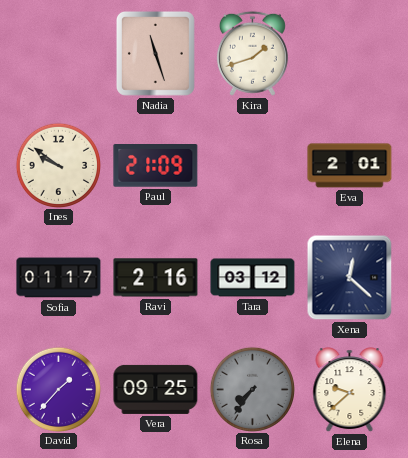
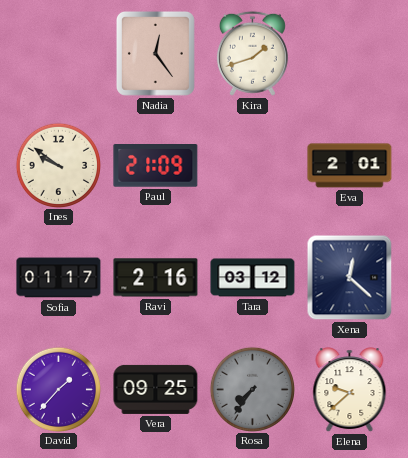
Nadia: 11:27 -> 12:24
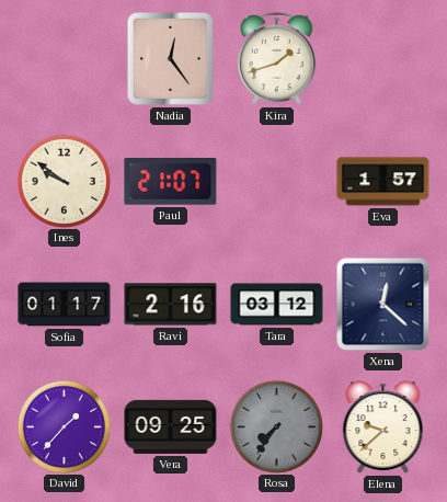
Paul: 21:09 -> 21:07
Eva: 2:01 -> 1:57
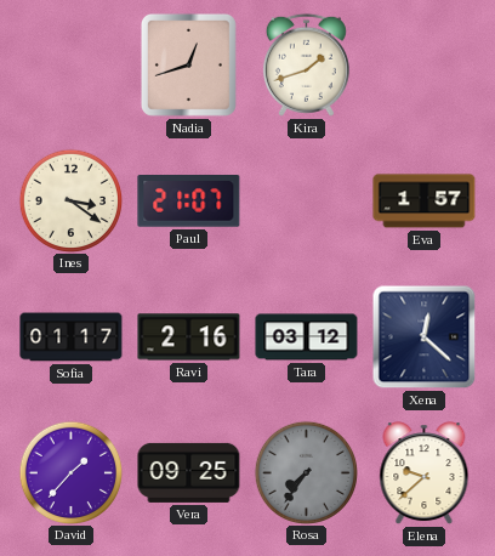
Nadia: 12:24 -> 12:42
Ines: 9:51 -> 3:21
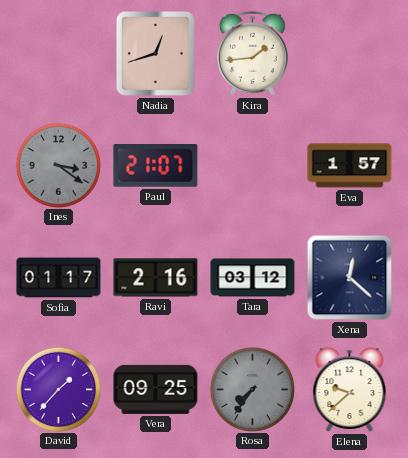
Kira: 1:42 -> 1:44
Ines dial: cream -> grey
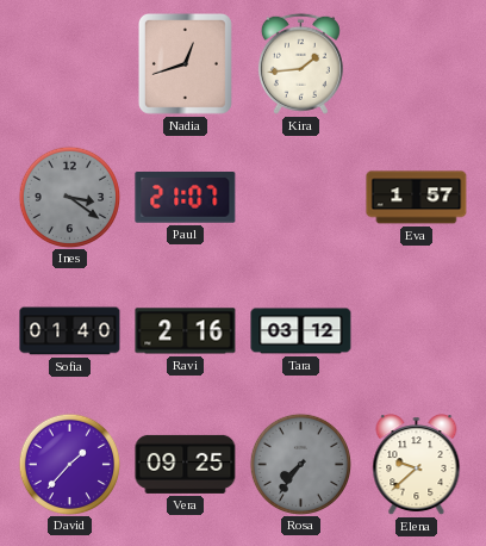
Sofia: 01:17 -> 01:40
Xena: 12:22 -> none
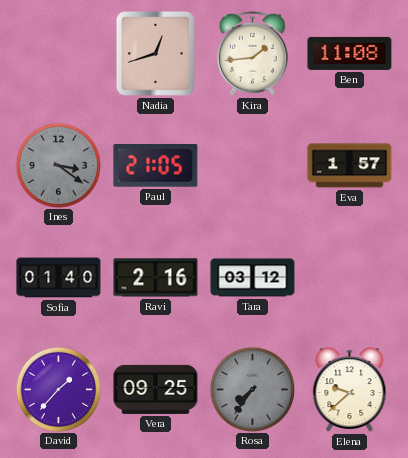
Ben: none -> 11:08
Paul: 21:07 -> 21:05
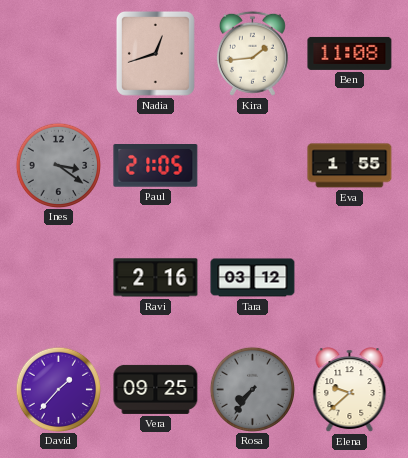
Eva: 1:57 -> 1:55
Sofia: 01:40 -> none
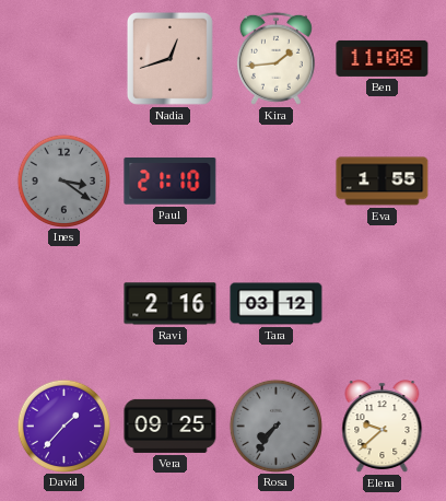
Paul: 21:05 -> 21:10
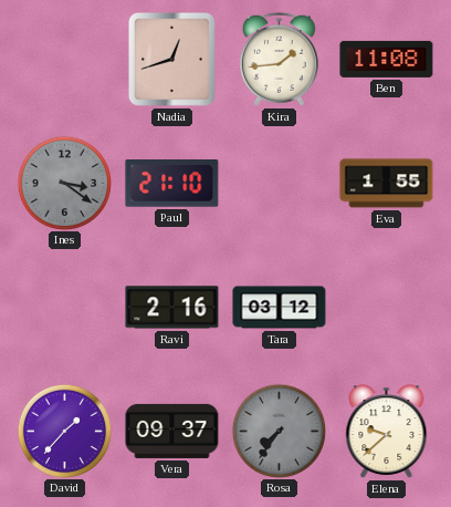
Vera: 09:25 -> 09:37
